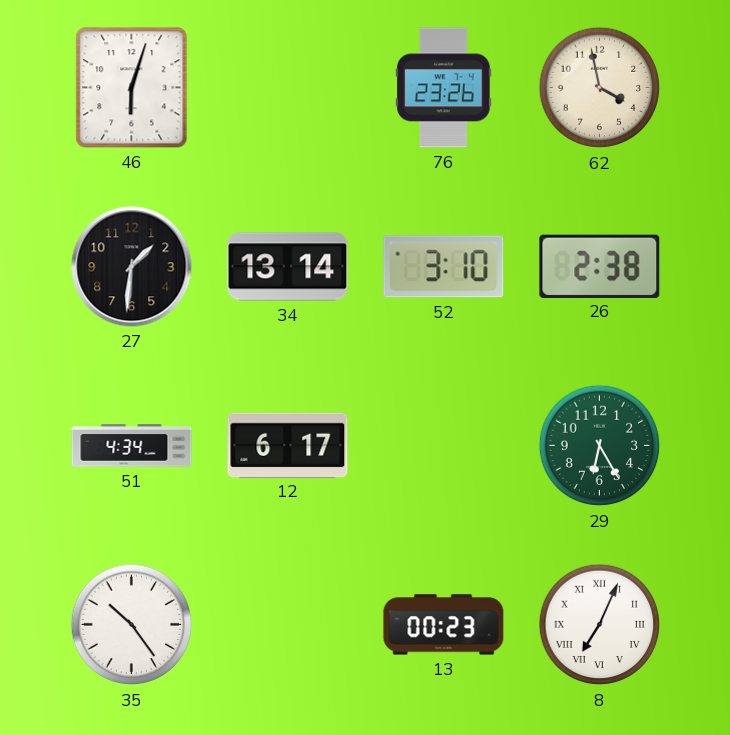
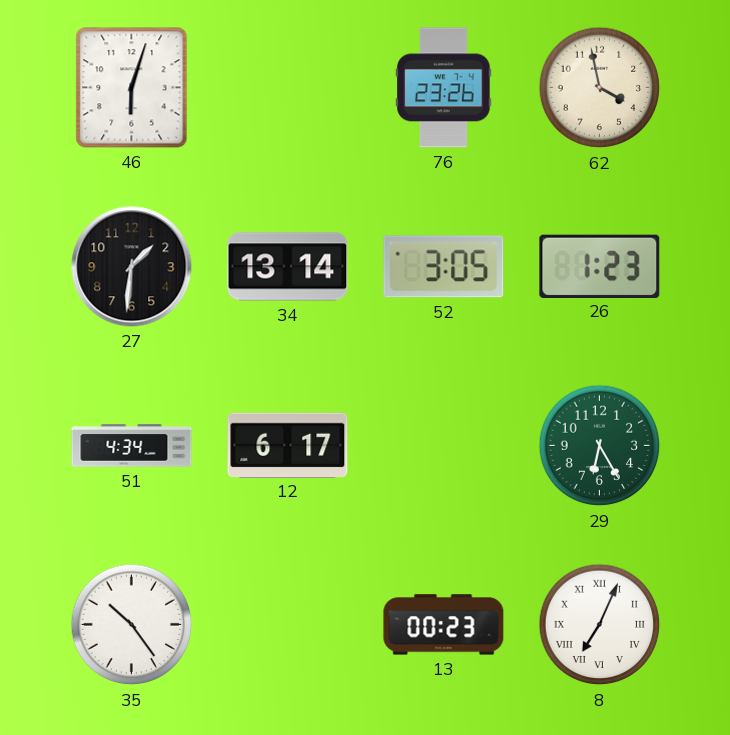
52: 3:10 -> 3:05
26: 2:38 -> 1:23
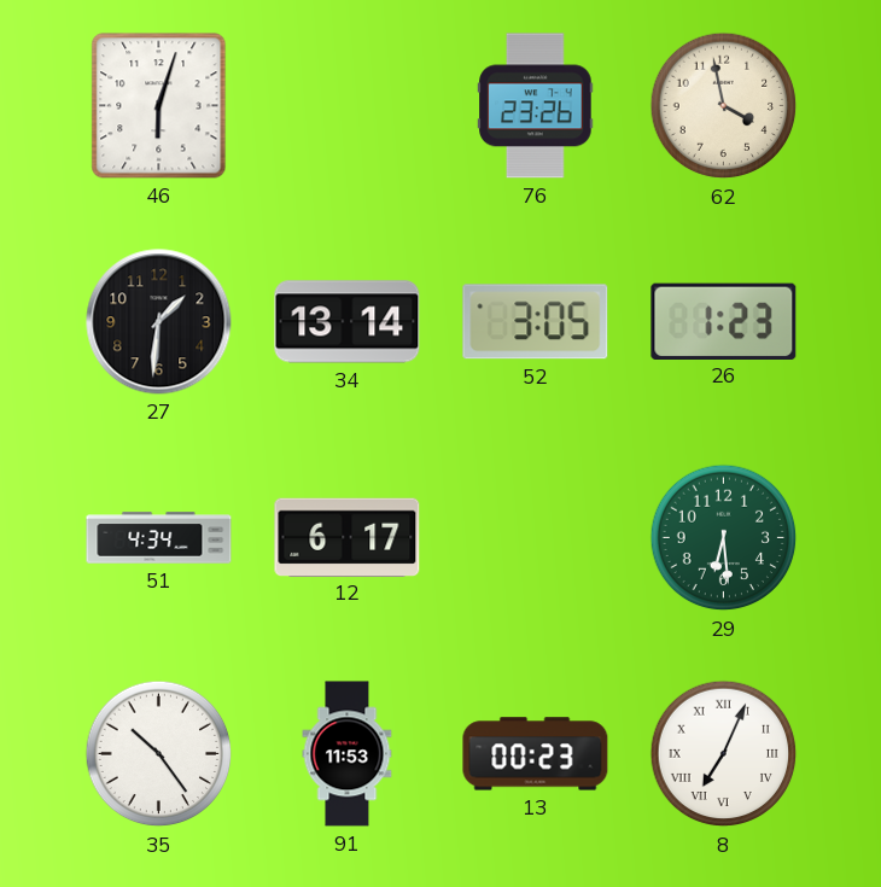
29: 6:25 -> 6:29
91: none -> 11:53
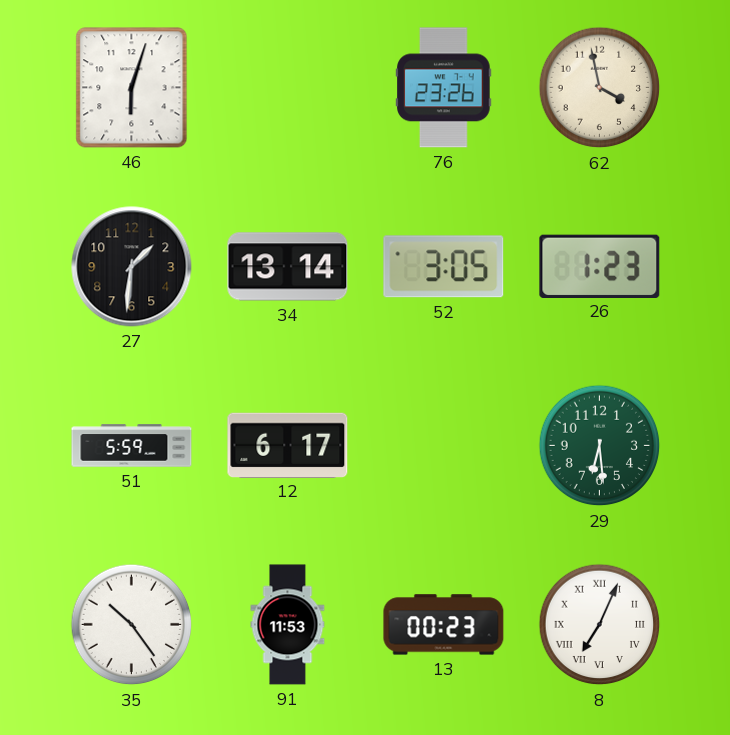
51: 4:34 -> 5:59
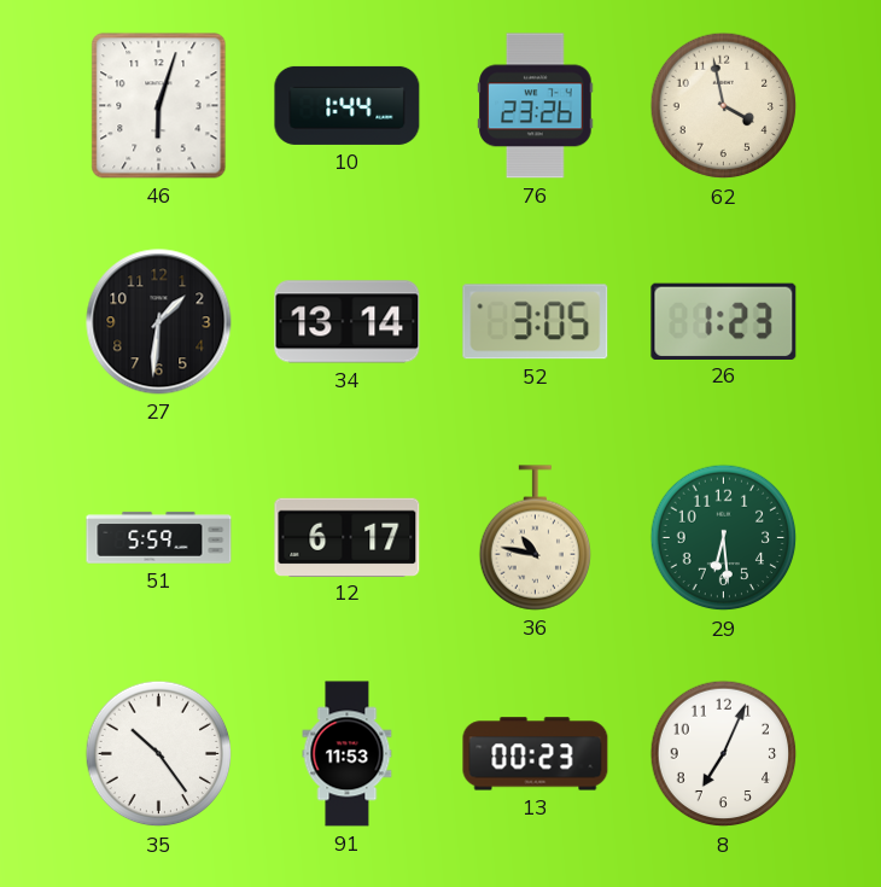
10: none -> 1:44
36: none -> 10:47
8 numerals: Roman -> Arabic
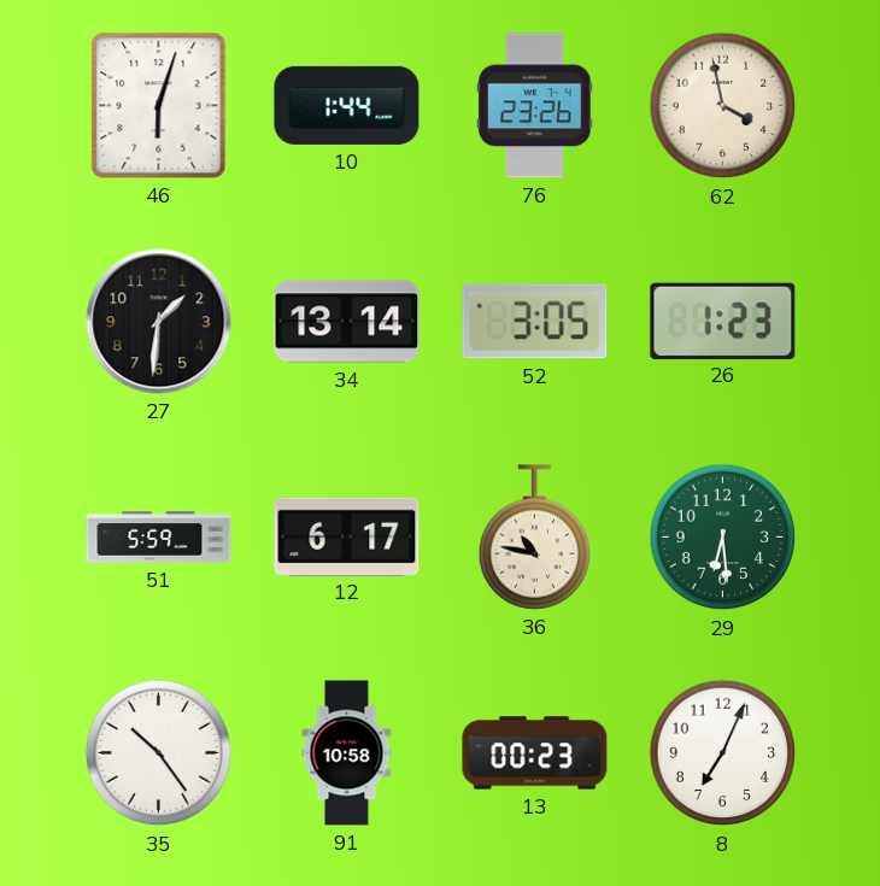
91: 11:53 -> 10:58
